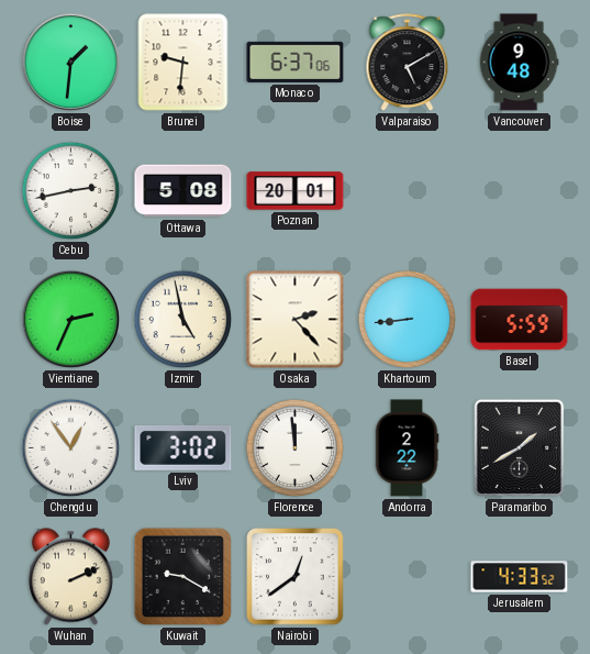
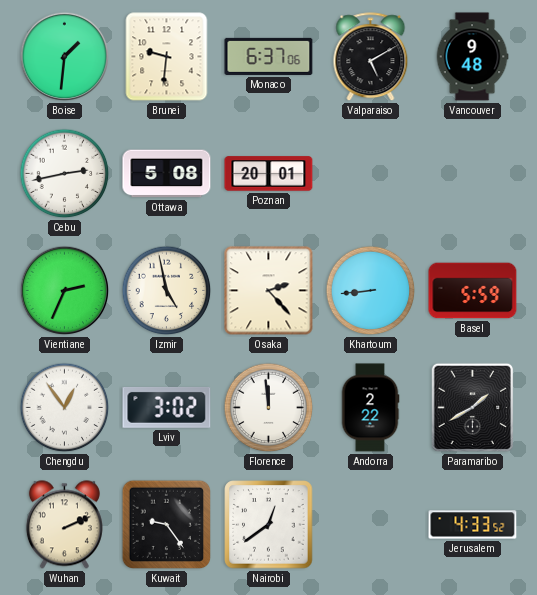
Kuwait: 9:20 -> 9:24
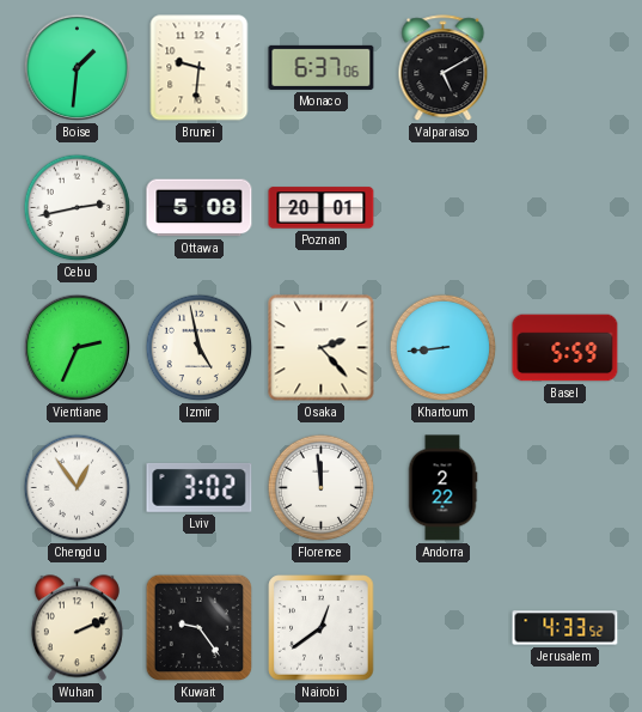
Vancouver: 9:48 -> none
Paramaribo: 1:40 -> none
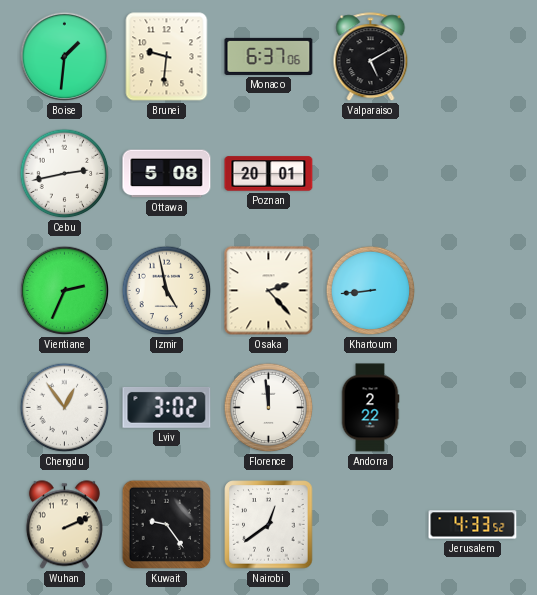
Basel: 5:59 -> none
